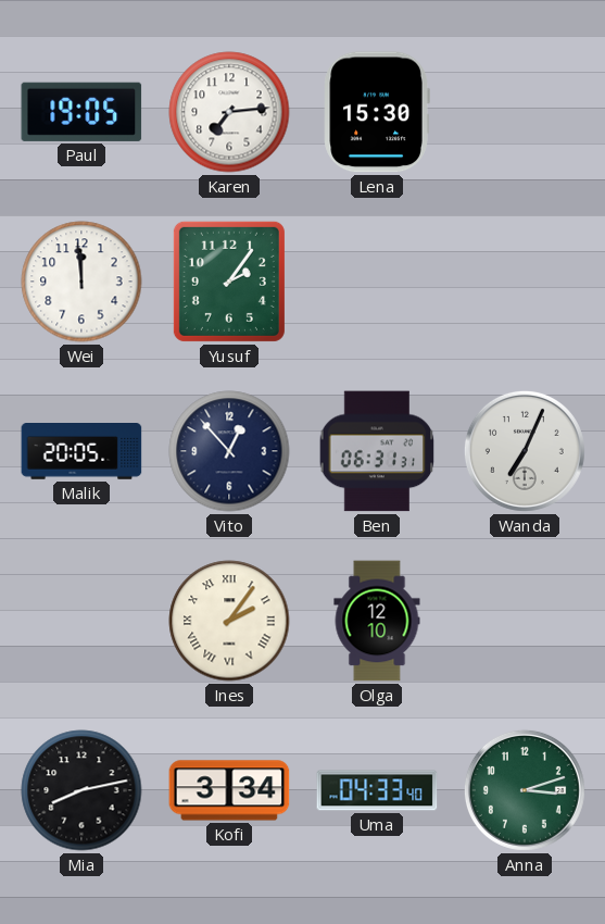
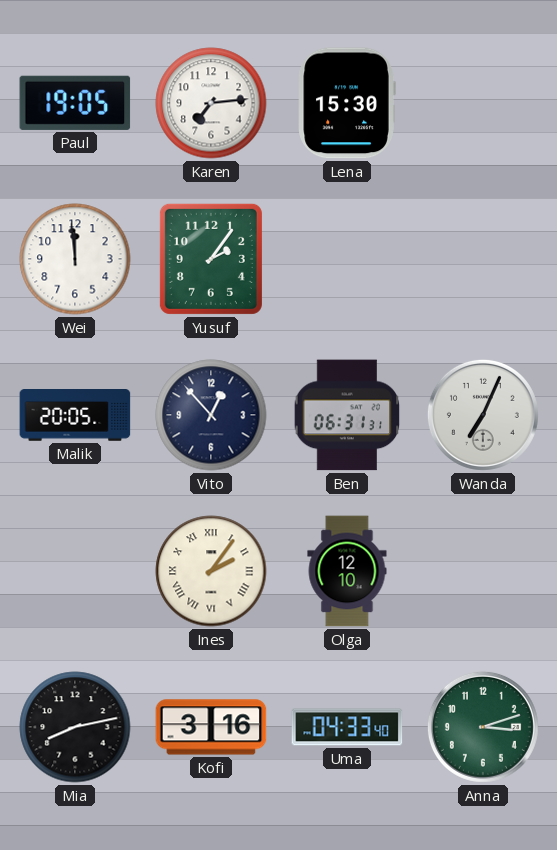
Kofi: 3:34 -> 3:16
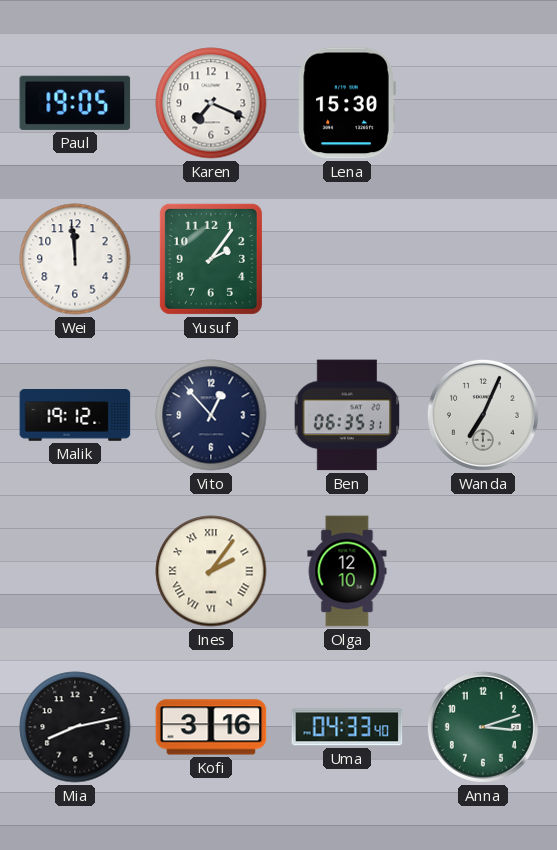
Karen: 7:14 -> 7:19
Malik: 20:05 -> 19:12
Ben: 06:31 -> 06:35
